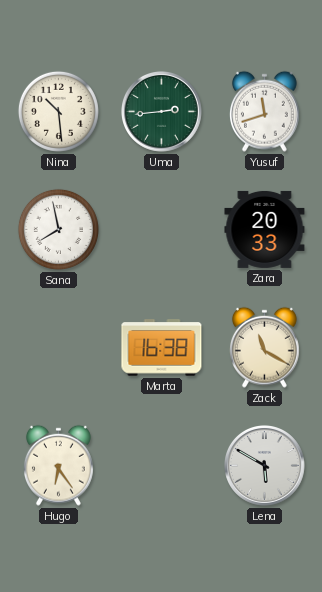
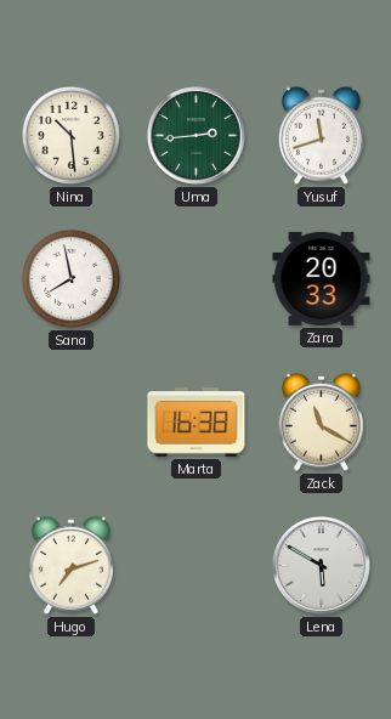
Hugo: 6:24 -> 7:12
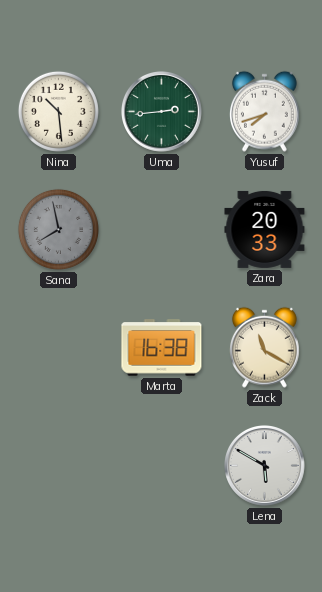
Yusuf: 11:42 -> 7:42
Sana dial: white -> grey
Hugo: 7:12 -> none
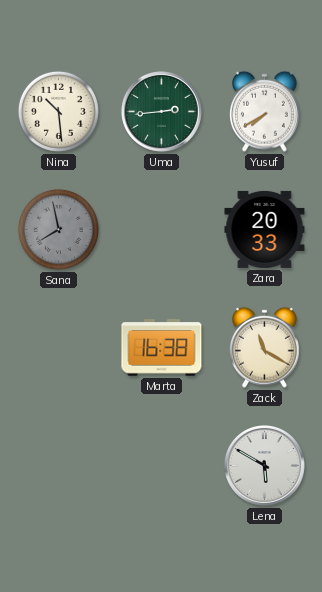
Yusuf: 7:42 -> 7:40
